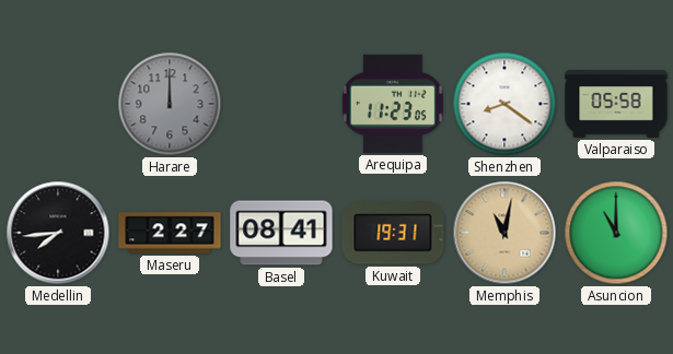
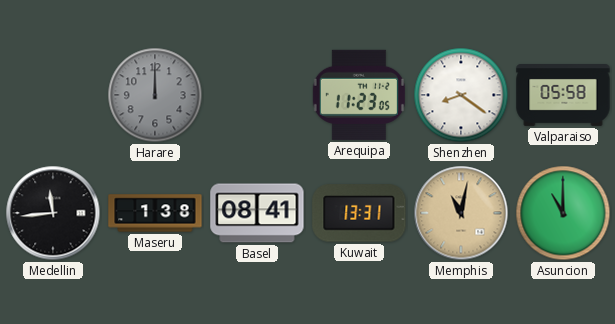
Medellin: 7:44 -> 11:44
Maseru: 2:27 -> 1:38
Kuwait: 19:31 -> 13:31
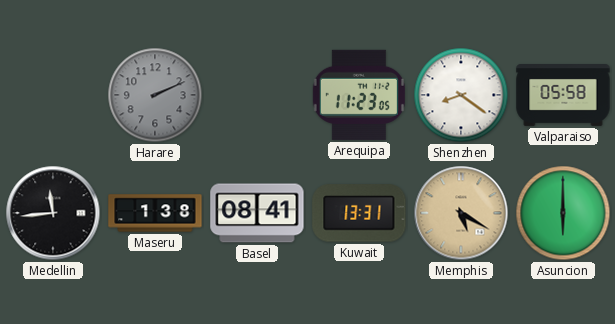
Harare: 12:00 -> 2:11
Memphis: 11:02 -> 5:20
Asuncion: 11:00 -> 6:00
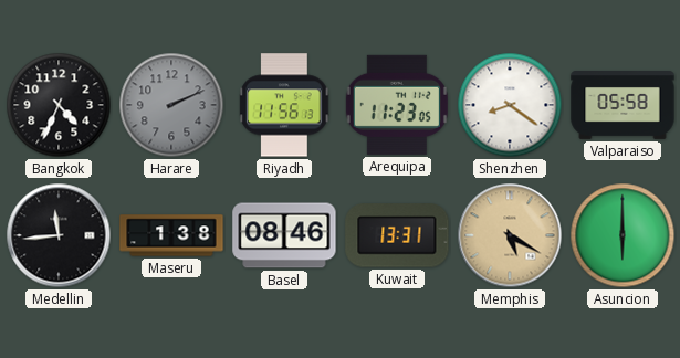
Bangkok: none -> 4:34
Riyadh: none -> 11:56
Basel: 08:41 -> 08:46
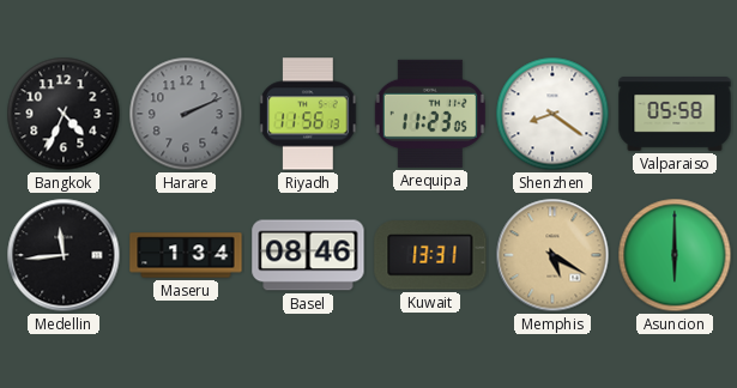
Maseru: 1:38 -> 1:34
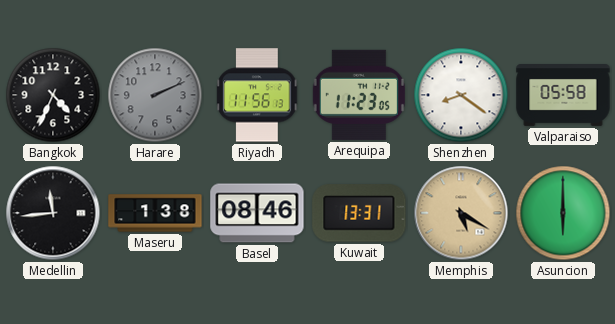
Maseru: 1:34 -> 1:38
